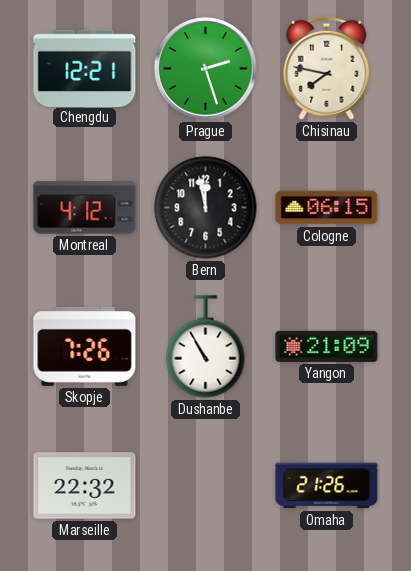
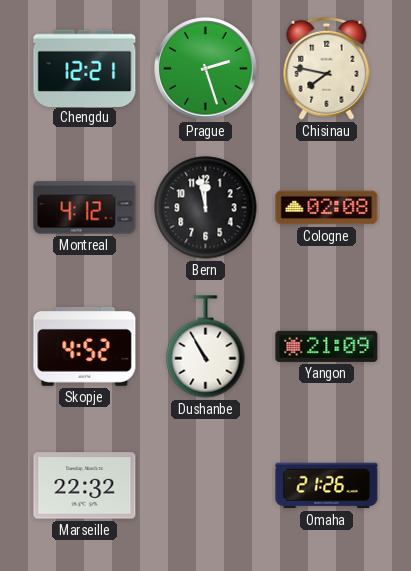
Cologne: 06:15 -> 02:08
Skopje: 7:26 -> 4:52
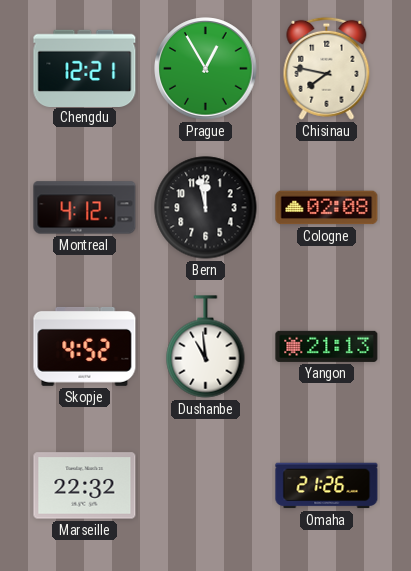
Prague: 2:27 -> 12:55
Dushanbe: 10:55 -> 10:59
Yangon: 21:09 -> 21:13
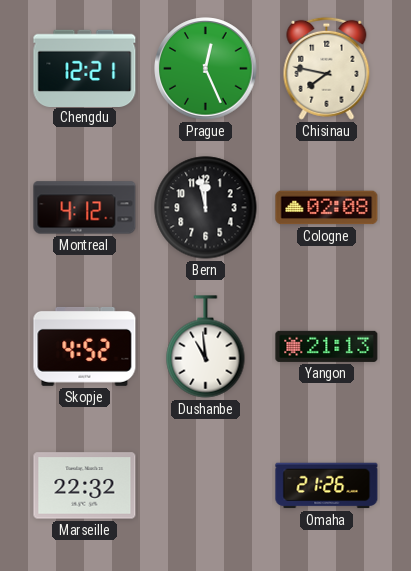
Prague: 12:55 -> 12:26
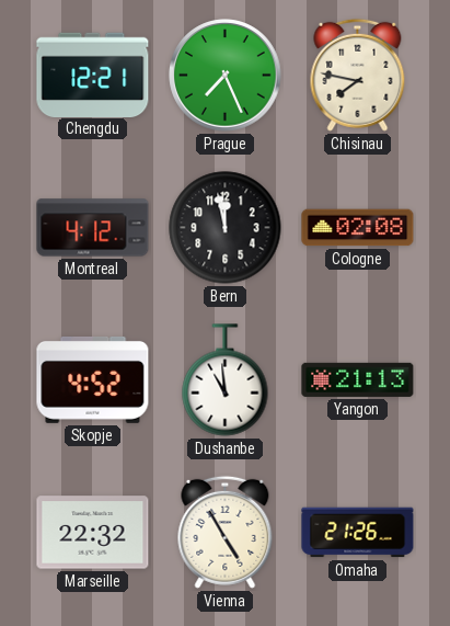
Prague: 12:26 -> 7:26
Vienna: none -> 4:55
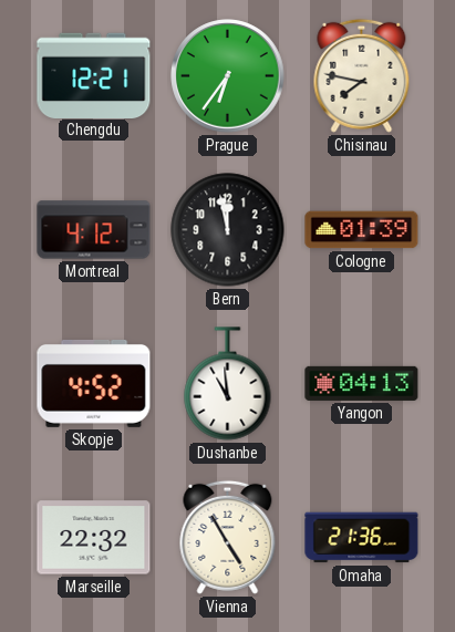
Prague: 7:26 -> 6:36
Cologne: 02:08 -> 01:39
Yangon: 21:13 -> 04:13
Omaha: 21:26 -> 21:36
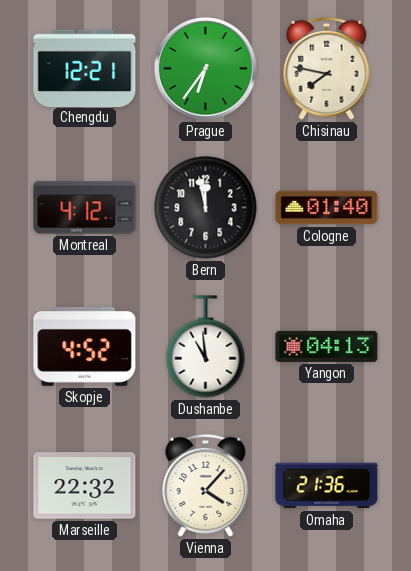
Cologne: 01:39 -> 01:40
Vienna: 4:55 -> 4:07
